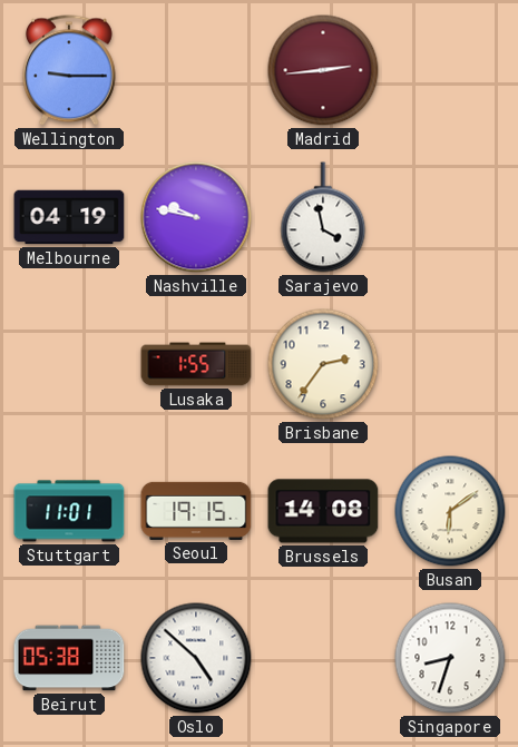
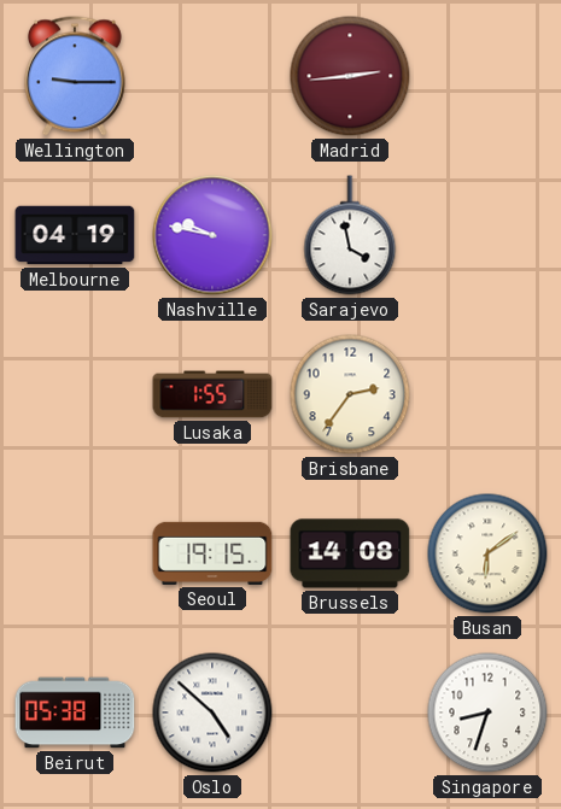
Stuttgart: 11:01 -> none
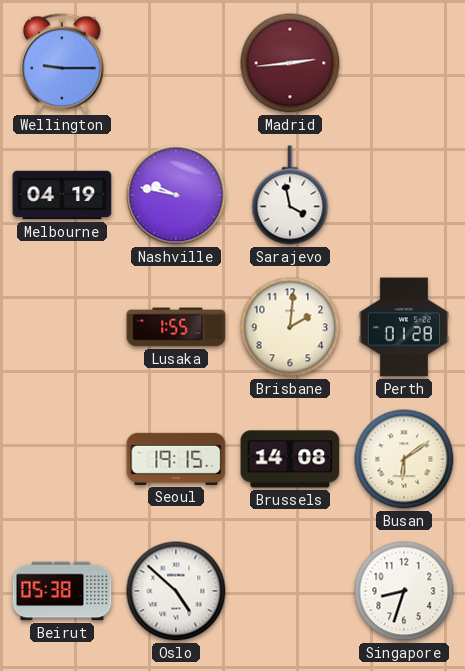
Brisbane: 2:36 -> 2:01
Perth: none -> 01:28
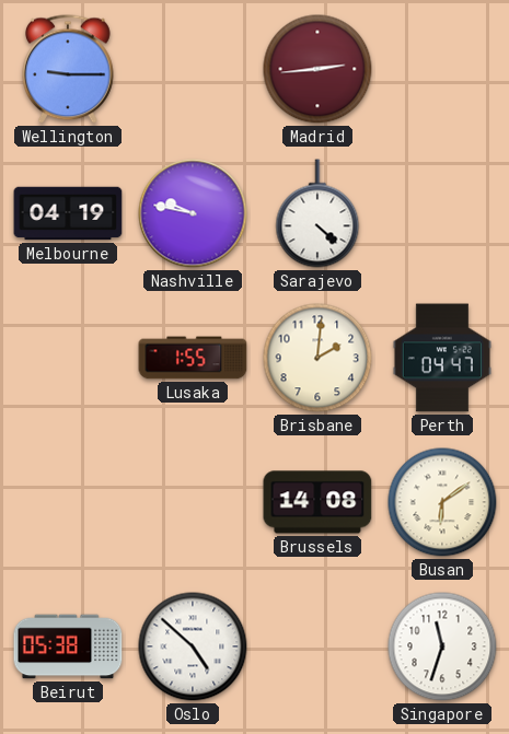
Sarajevo: 3:58 -> 4:22
Perth: 01:28 -> 04:47
Seoul: 19:15 -> none
Singapore: 8:33 -> 11:33
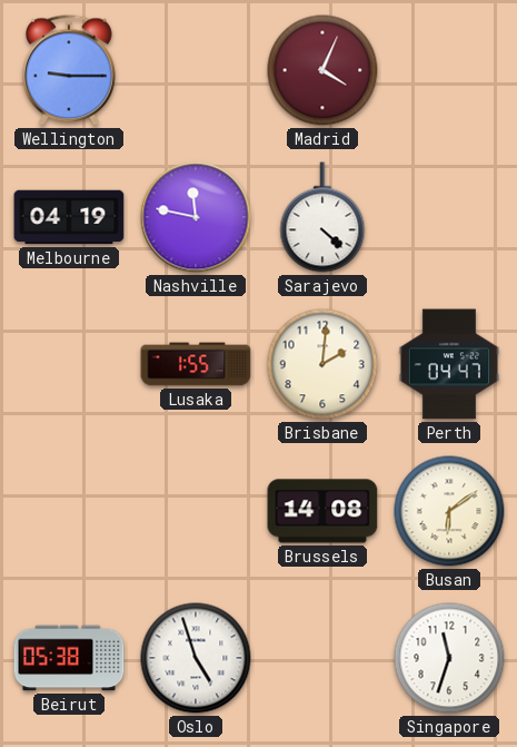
Madrid: 2:44 -> 4:04
Nashville: 9:47 -> 11:47
Oslo: 4:52 -> 4:57
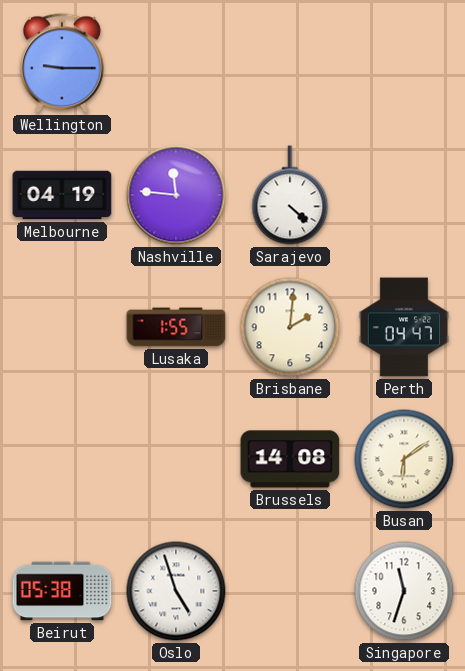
Madrid: 4:04 -> none
Nashville: 11:47 -> 11:46
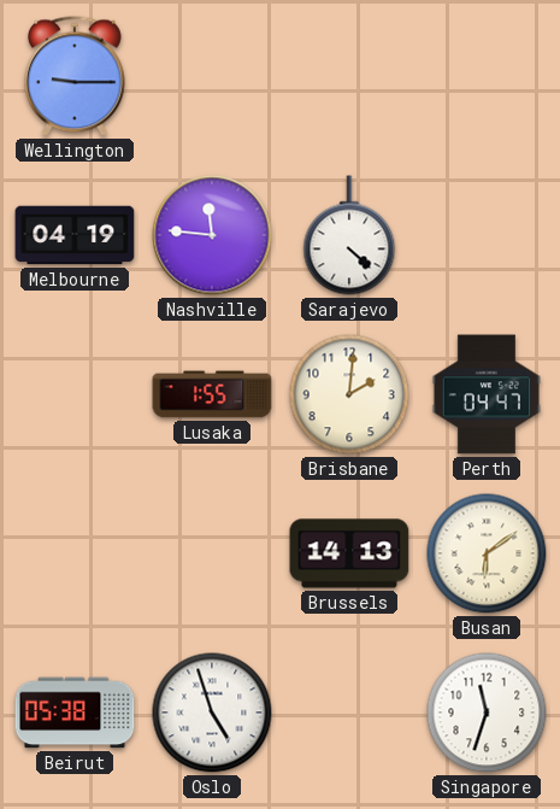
Brussels: 14:08 -> 14:13
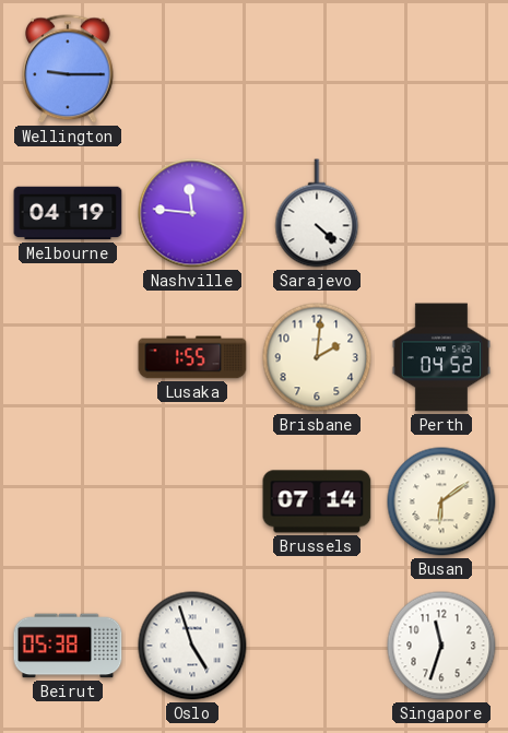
Perth: 04:47 -> 04:52
Brussels: 14:13 -> 07:14
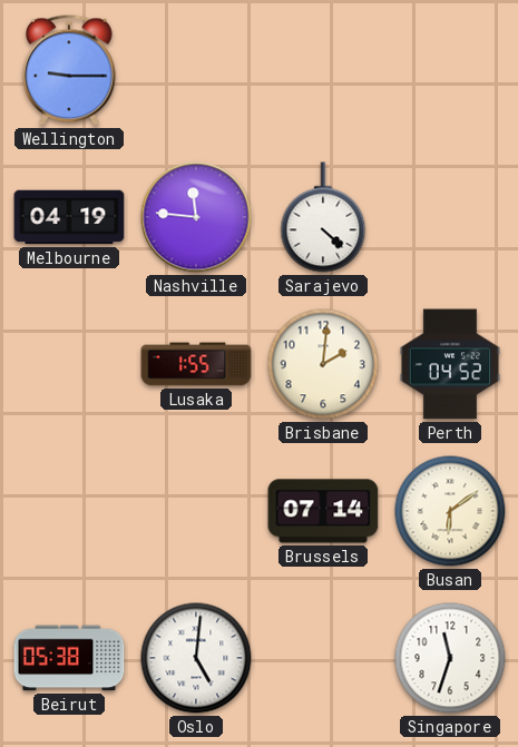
Oslo: 4:57 -> 5:01
